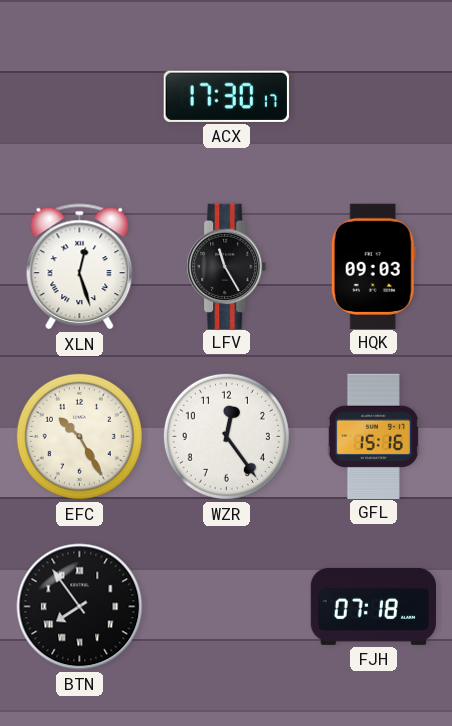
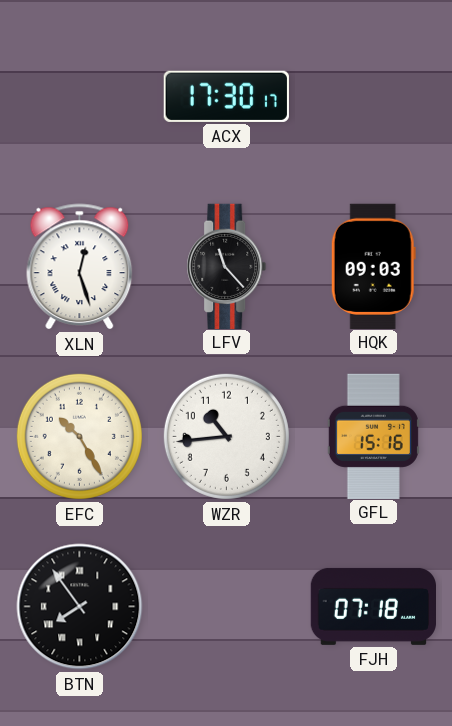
LFV: 11:25 -> 11:23
WZR: 12:24 -> 10:44
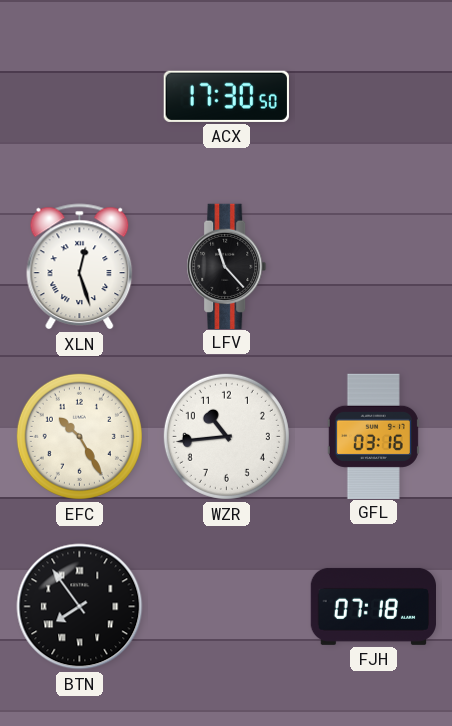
ACX: 17:30:17 -> 17:30:50
HQK: 09:03 -> none
GFL: 15:16 -> 03:16
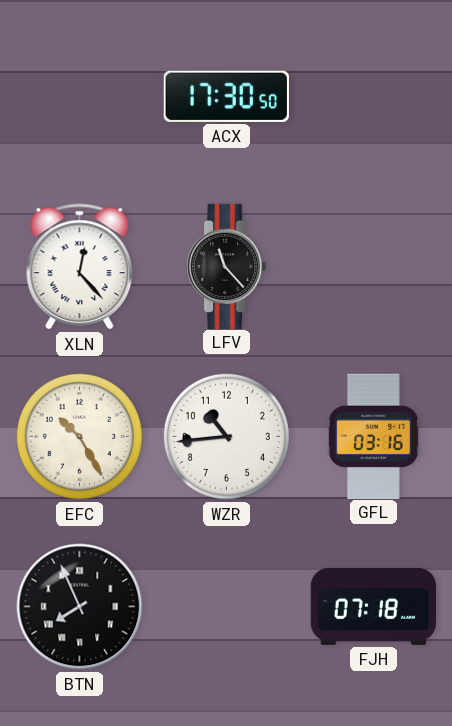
XLN: 12:27 -> 12:23
BTN: 7:54 -> 7:56
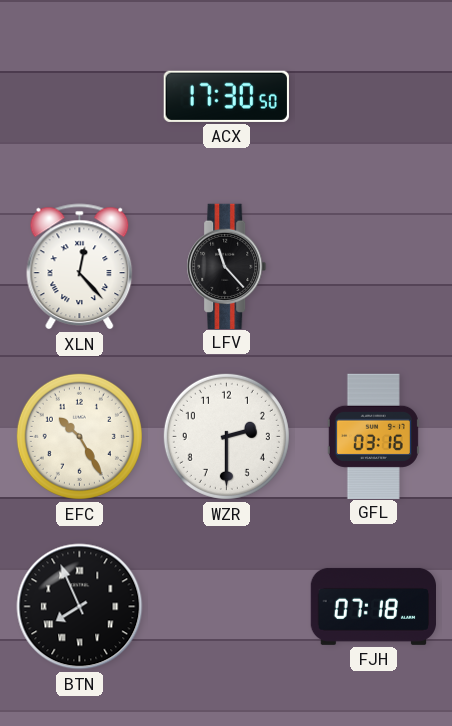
WZR: 10:44 -> 2:30
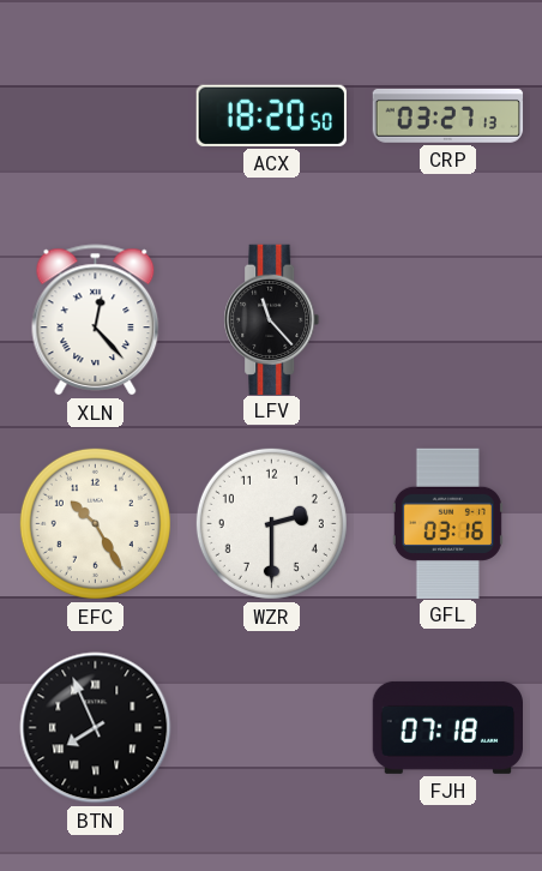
ACX: 17:30 -> 18:20
CRP: none -> 03:27
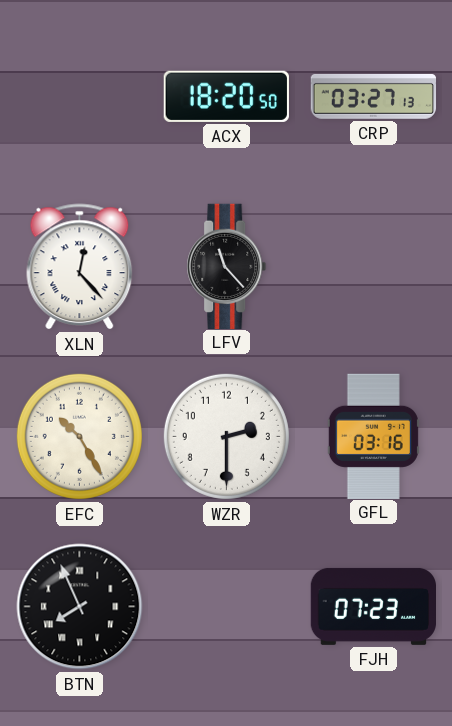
FJH: 07:18 -> 07:23
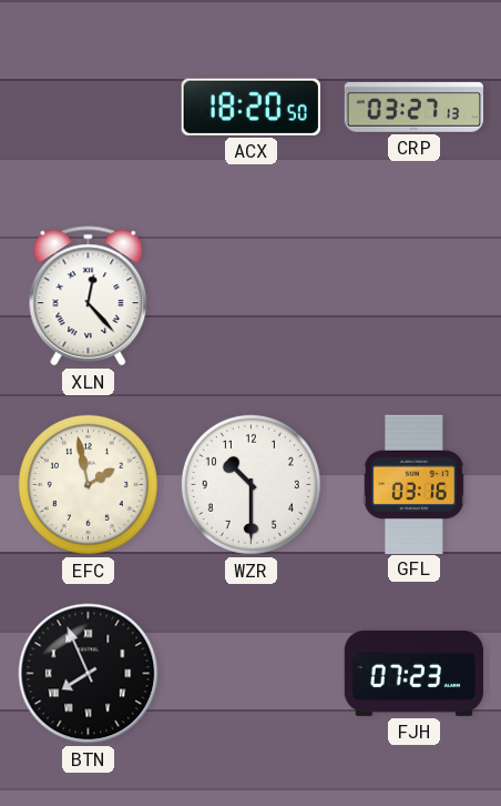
LFV: 11:23 -> none
EFC: 10:25 -> 1:58
WZR: 2:30 -> 10:30
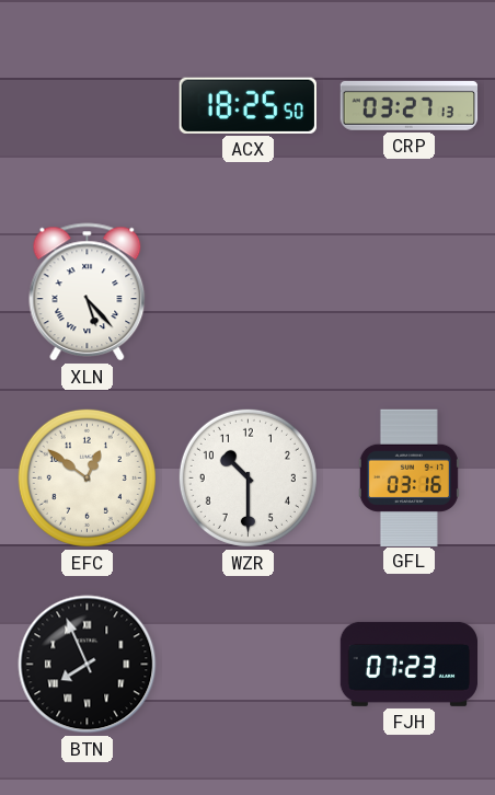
ACX: 18:20 -> 18:25
XLN: 12:23 -> 5:23
EFC: 1:58 -> 12:51
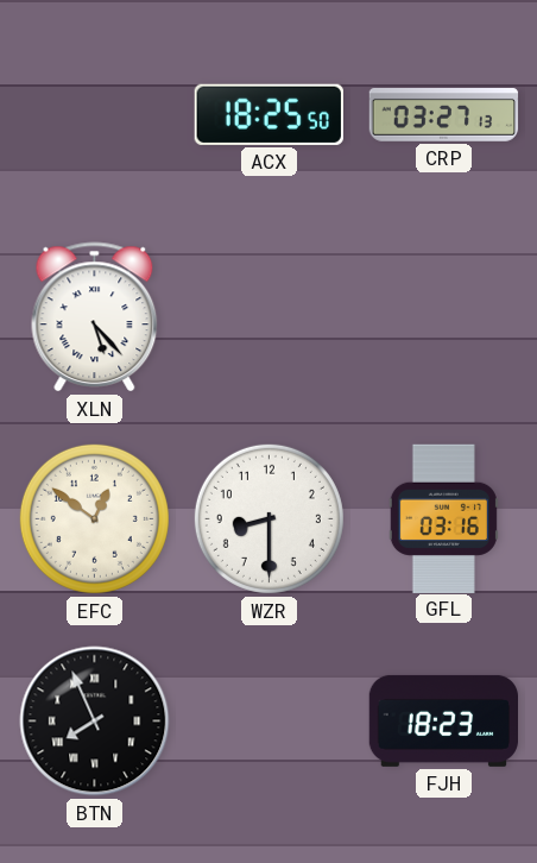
WZR: 10:30 -> 8:30
FJH: 07:23 -> 18:23
